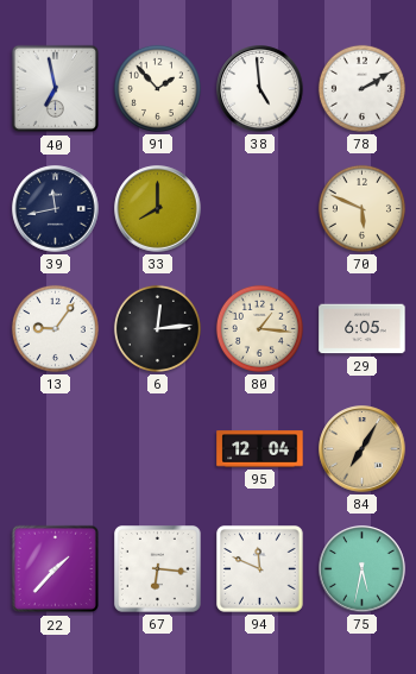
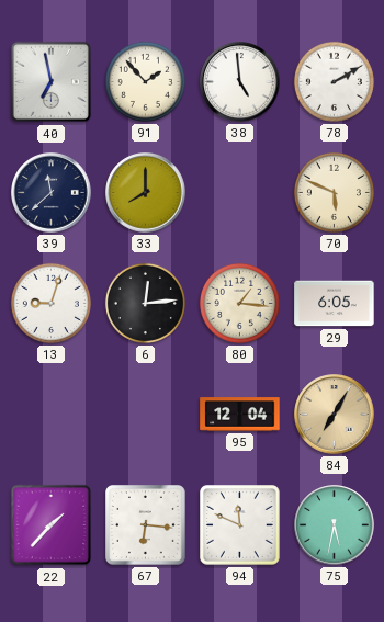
39: 11:43 -> 11:38
13: 9:06 -> 9:03
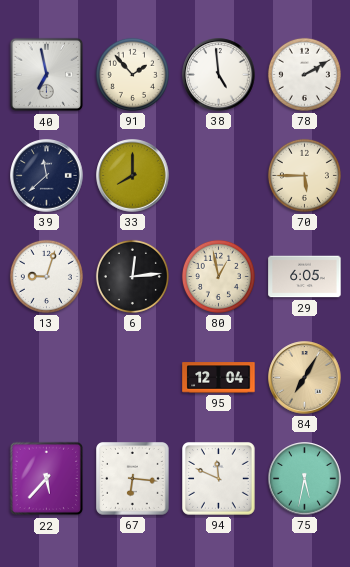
70: 5:49 -> 5:45
80: 1:16 -> 12:58
22: 1:37 -> 5:37
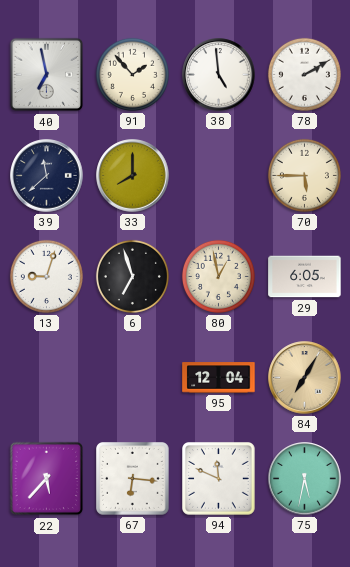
6: 12:14 -> 6:57
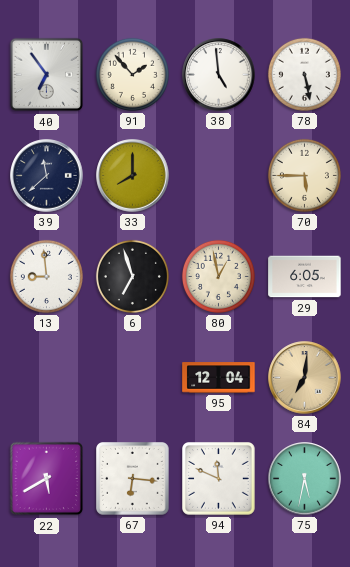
40: 6:58 -> 6:54
78: 2:10 -> 5:28
13: 9:03 -> 8:59
84: 7:05 -> 7:01
22: 5:37 -> 5:40
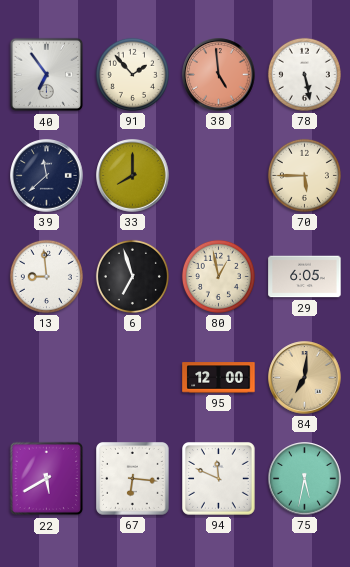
38 dial: white -> salmon
95: 12:04 -> 12:00
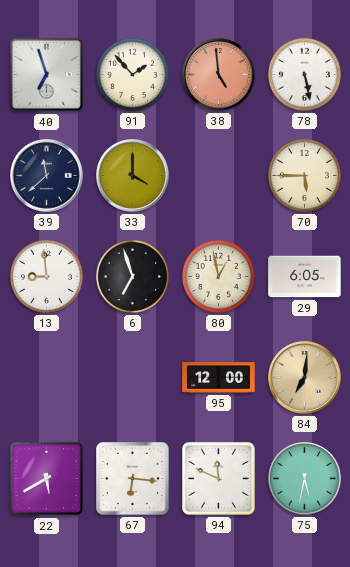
40: 6:54 -> 6:57
33: 8:00 -> 4:00
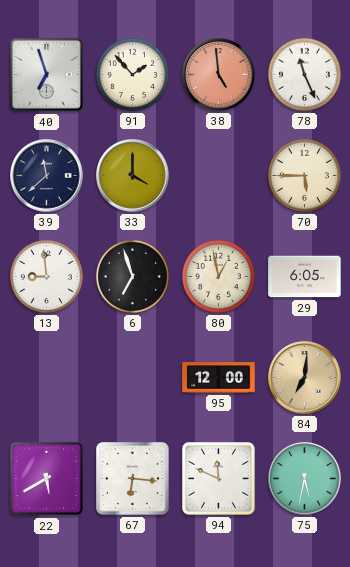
78: 5:28 -> 11:26
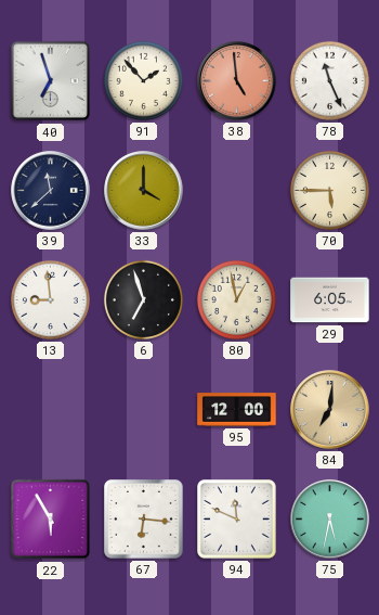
22: 5:40 -> 5:55
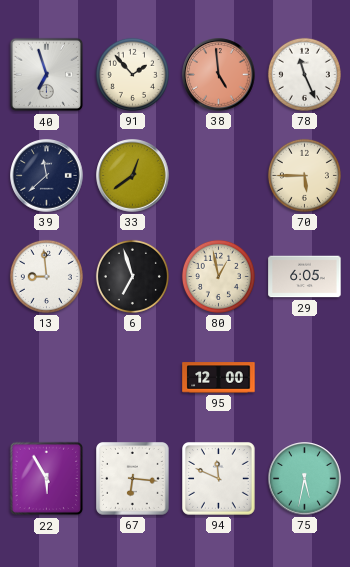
33: 4:00 -> 12:39
84: 7:01 -> none
